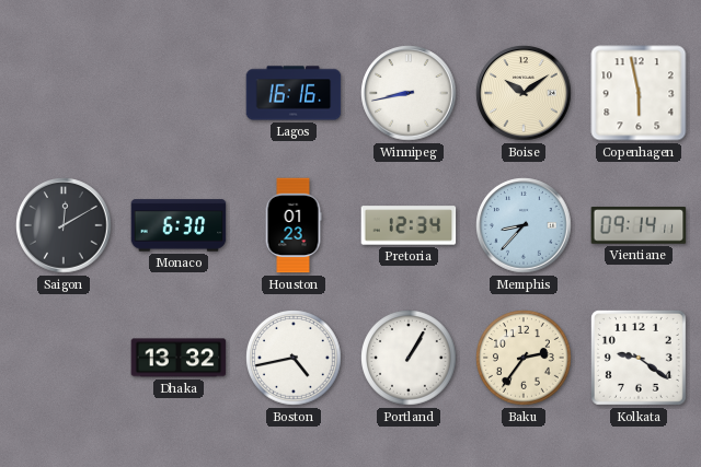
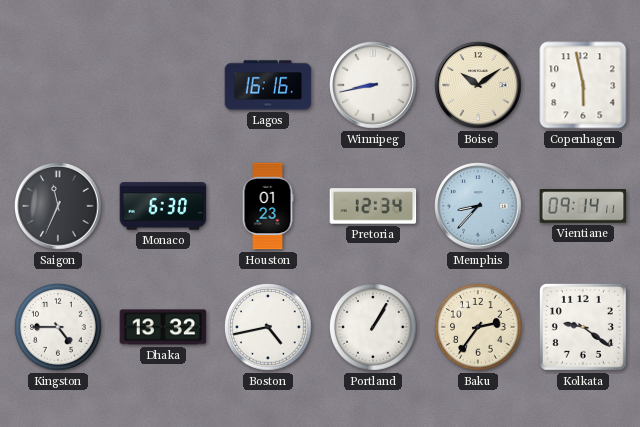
Saigon: 12:10 -> 11:34
Kingston: none -> 4:45
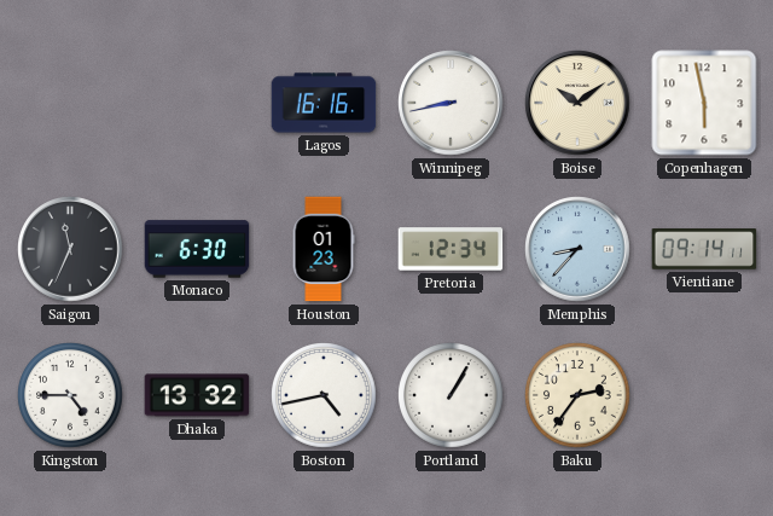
Kolkata: 9:21 -> none
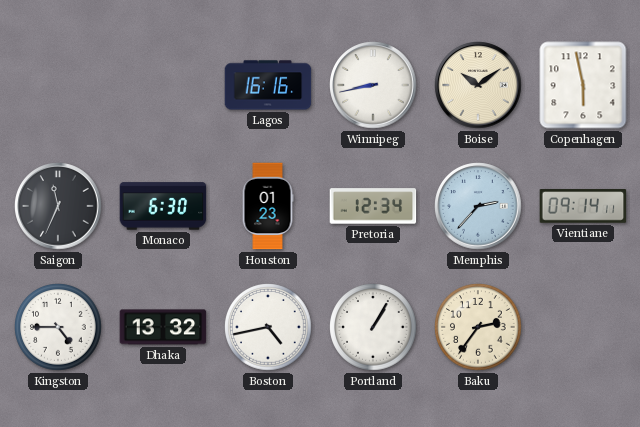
Memphis: 8:37 -> 2:37
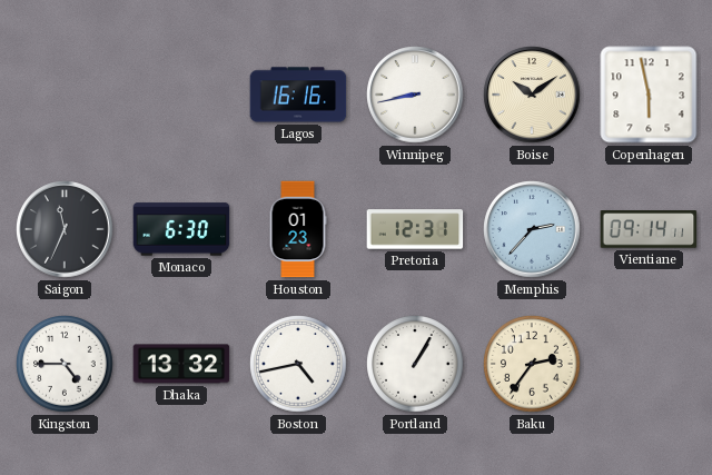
Pretoria: 12:34 -> 12:31
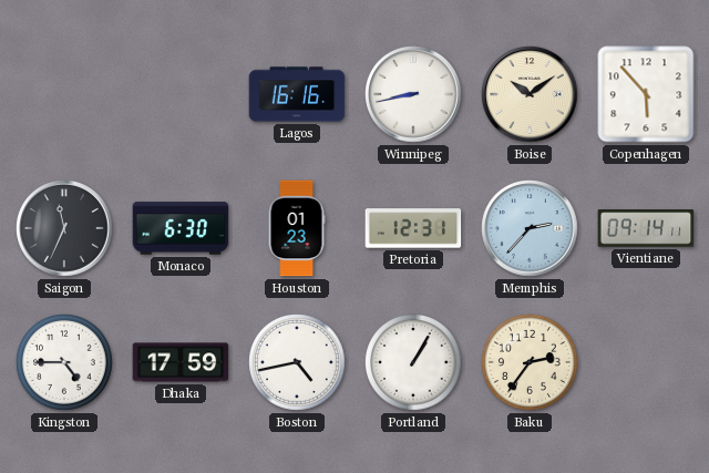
Copenhagen: 5:58 -> 5:53
Dhaka: 13:32 -> 17:59
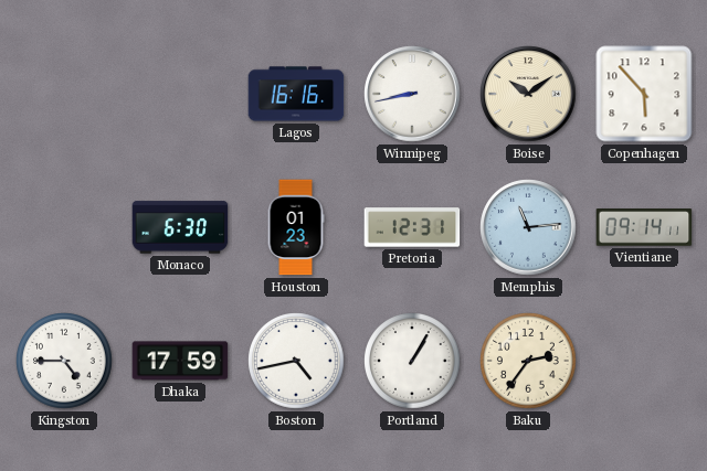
Saigon: 11:34 -> none
Memphis: 2:37 -> 11:14
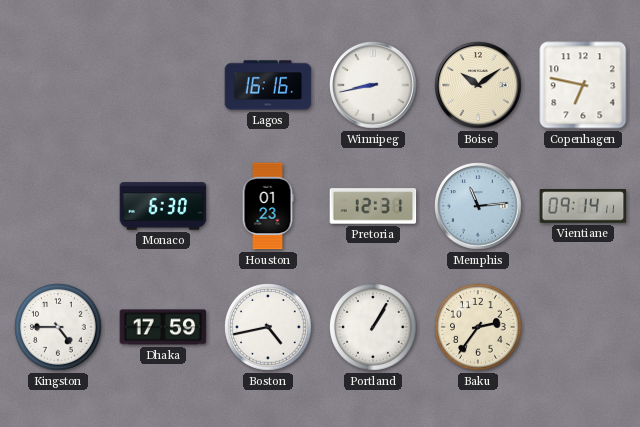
Copenhagen: 5:53 -> 6:47
